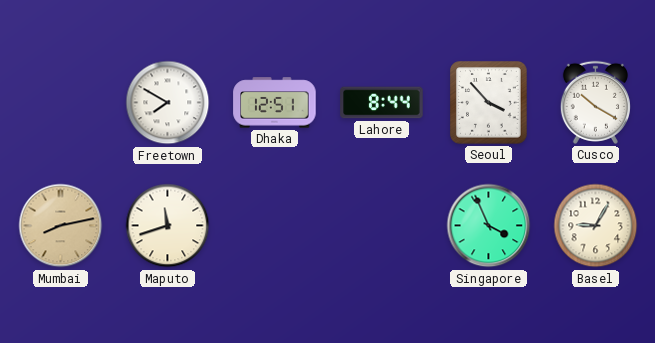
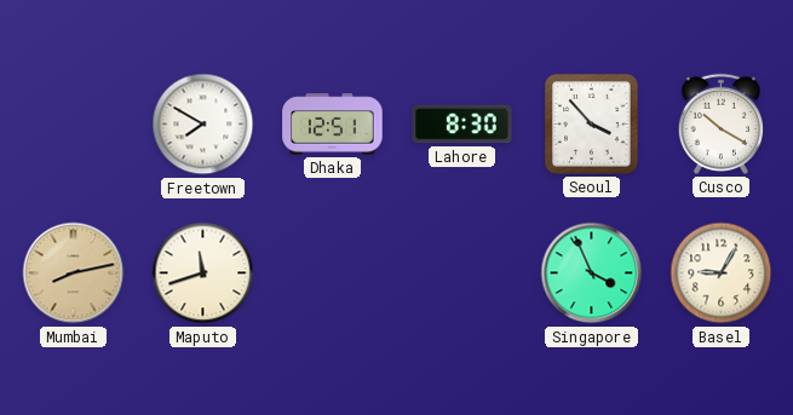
Lahore: 8:44 -> 8:30
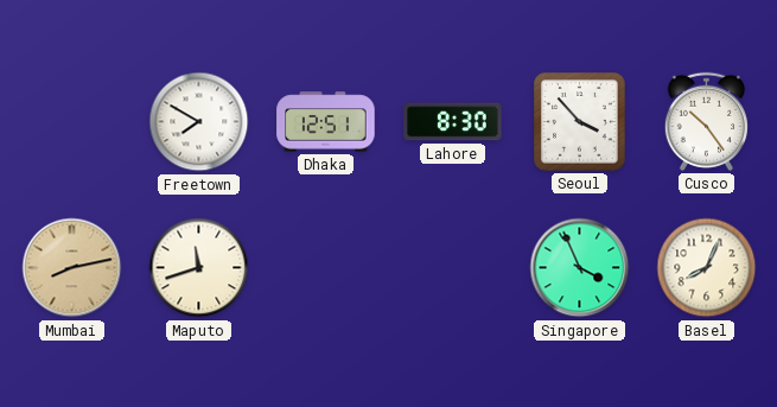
Cusco: 10:20 -> 10:24
Basel: 9:05 -> 8:04
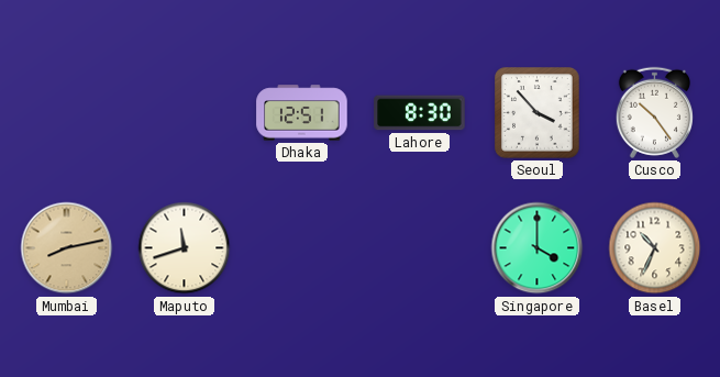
Freetown: 7:50 -> none
Singapore: 3:56 -> 4:00
Basel: 8:04 -> 10:34
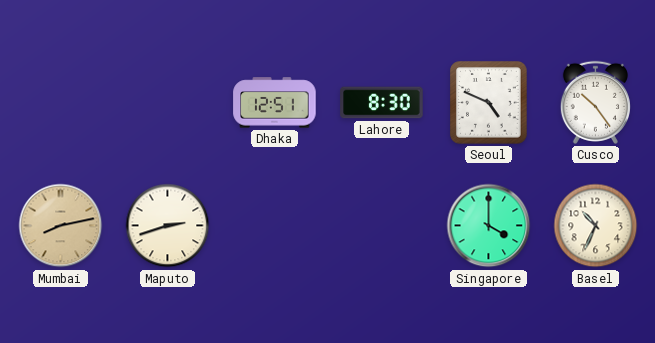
Seoul: 3:53 -> 4:49
Maputo: 11:42 -> 2:42
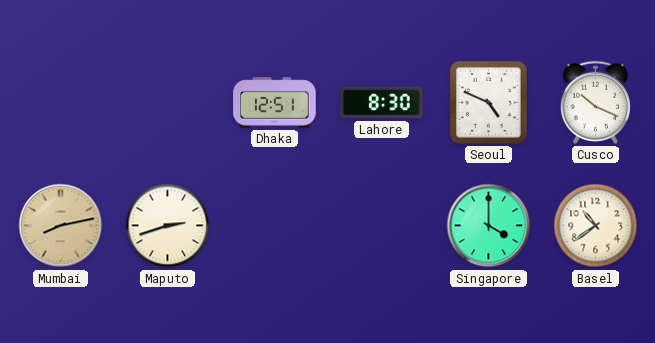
Cusco: 10:24 -> 10:19
Basel: 10:34 -> 10:39
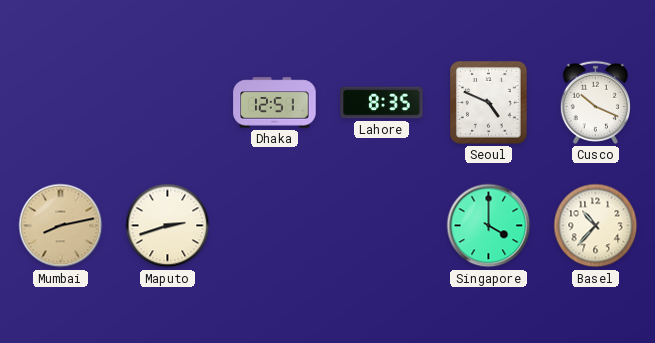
Lahore: 8:30 -> 8:35
Basel: 10:39 -> 10:37
